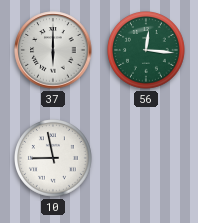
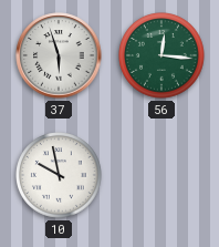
37: 6:00 -> 5:57
10: 8:58 -> 9:58
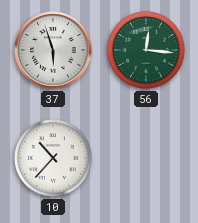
10: 9:58 -> 10:37
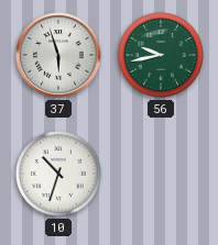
56: 12:16 -> 9:43
10: 10:37 -> 10:33
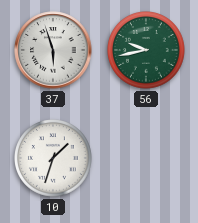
10: 10:33 -> 1:33
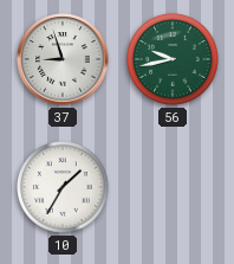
37: 5:57 -> 8:57
10: 1:33 -> 1:35
